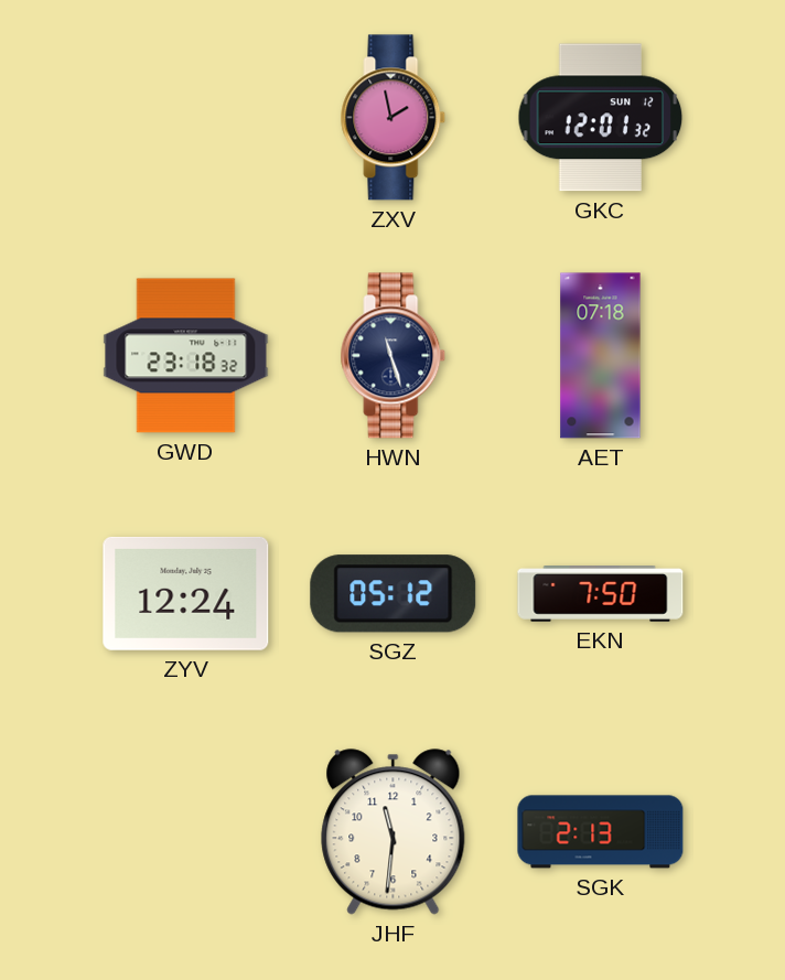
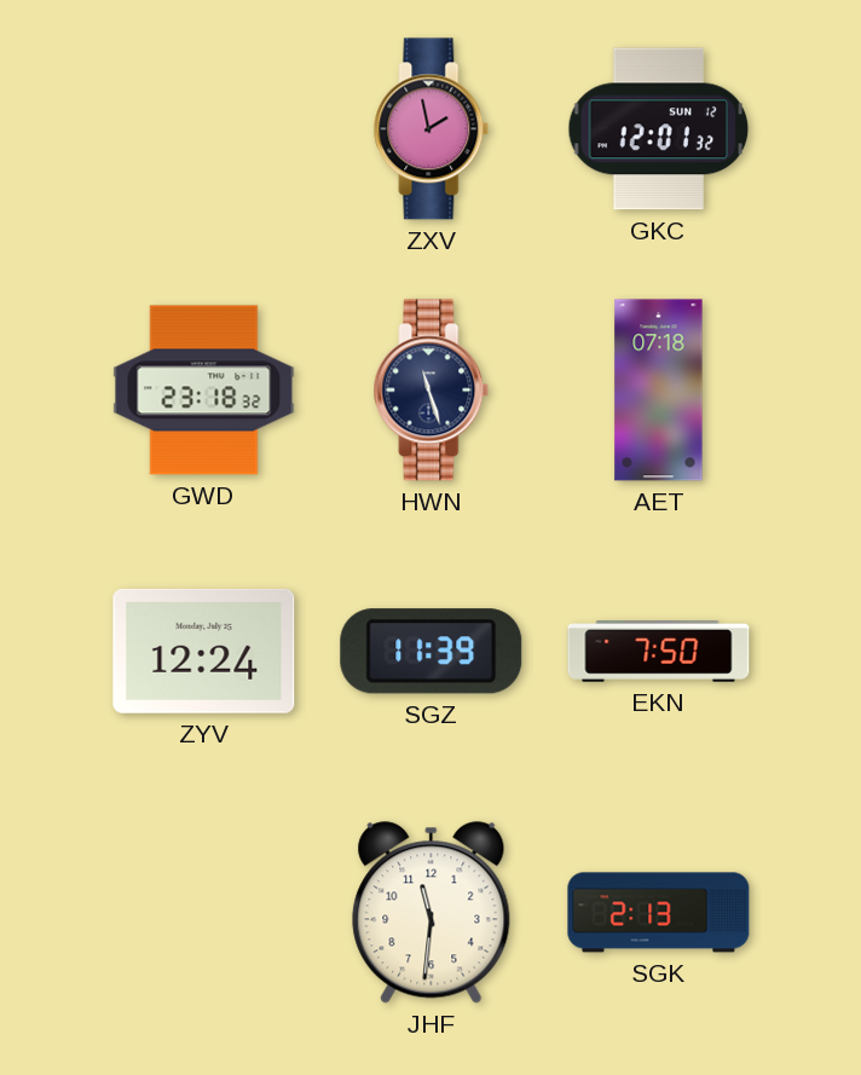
SGZ: 05:12 -> 11:39
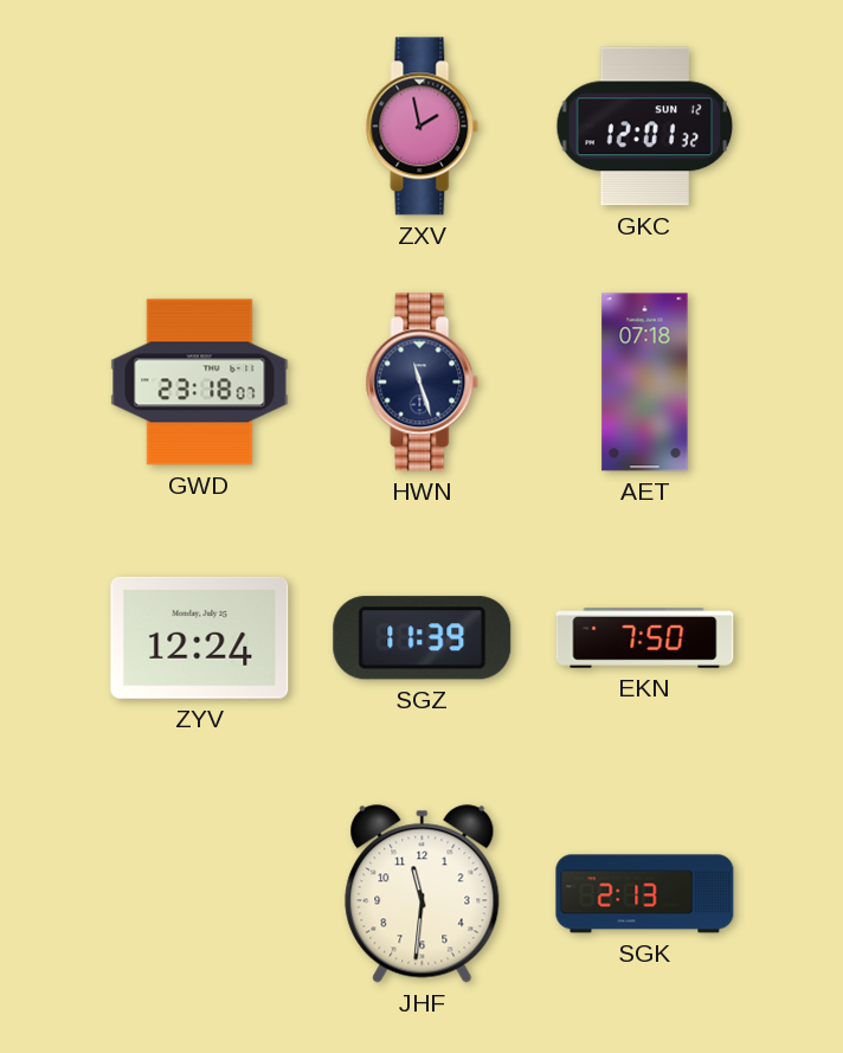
GWD: 23:18:32 -> 23:18:07
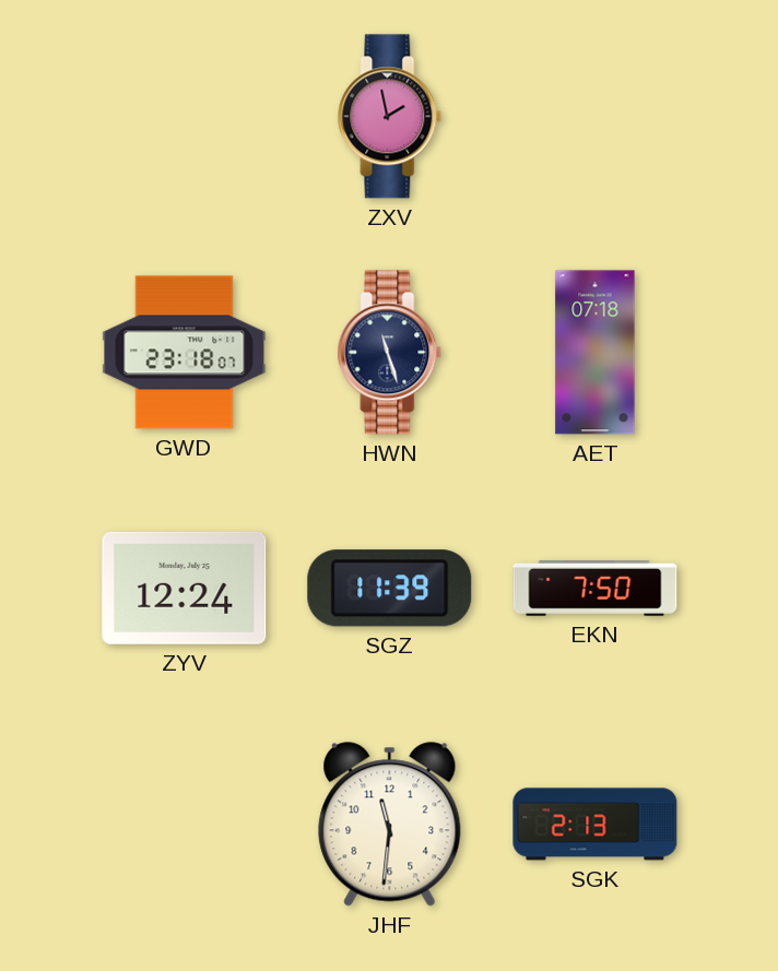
GKC: 12:01 -> none
